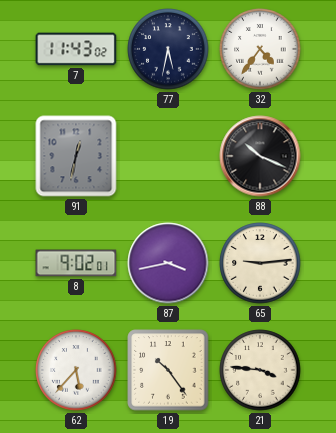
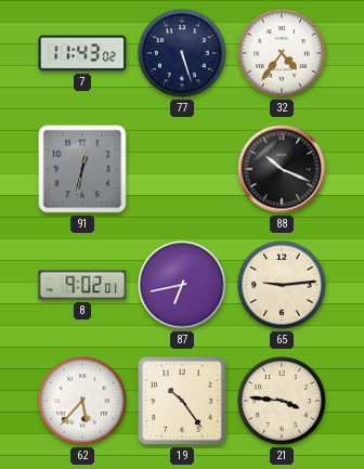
77: 5:32 -> 5:27
87: 3:43 -> 6:43
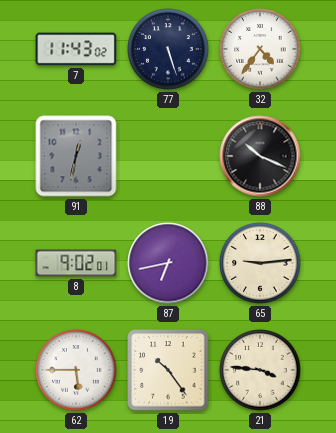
62: 5:37 -> 5:45
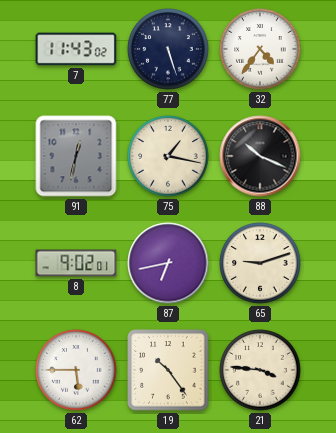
75: none -> 1:17
65: 9:14 -> 9:12
